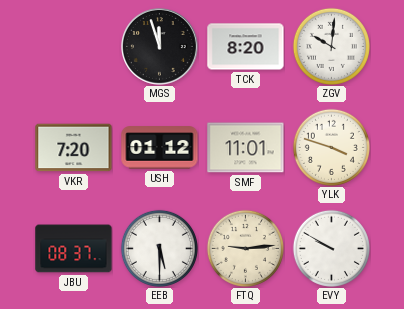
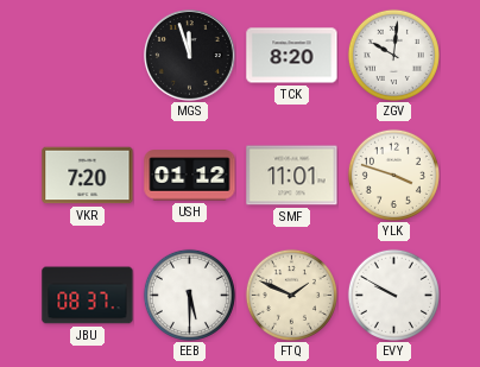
FTQ: 9:14 -> 1:49
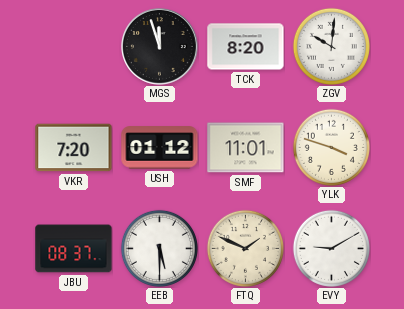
EVY: 9:50 -> 9:10
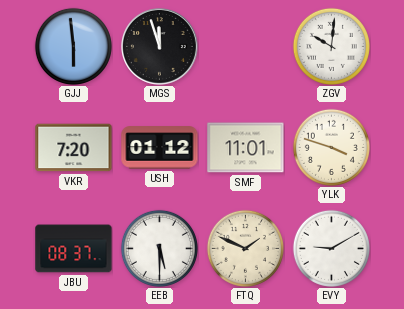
GJJ: none -> 5:59
TCK: 8:20 -> none
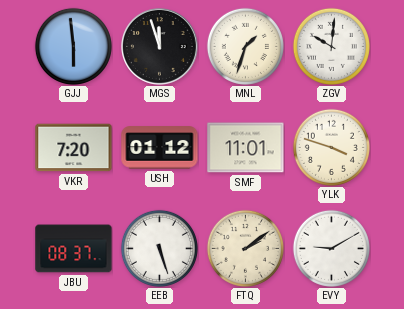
MNL: none -> 1:33
EEB: 5:30 -> 5:27
FTQ: 1:49 -> 2:09
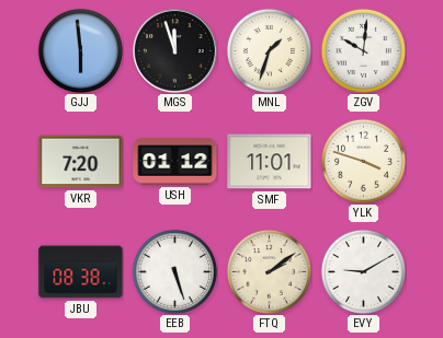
JBU: 08:37 -> 08:38
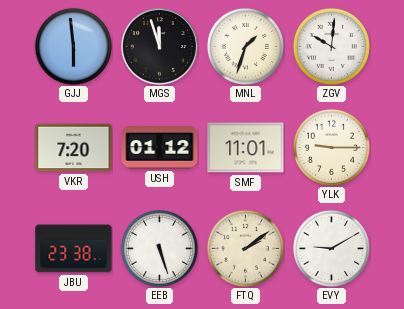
YLK: 3:48 -> 9:15
JBU: 08:38 -> 23:38
